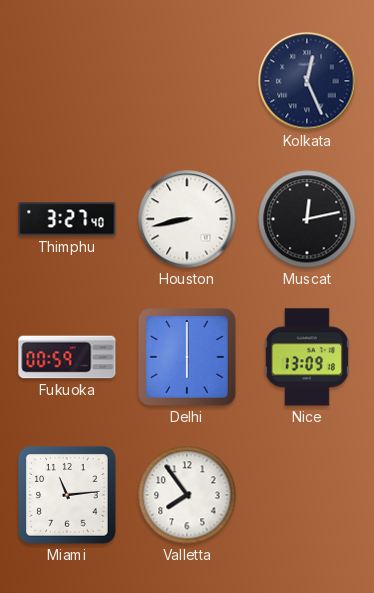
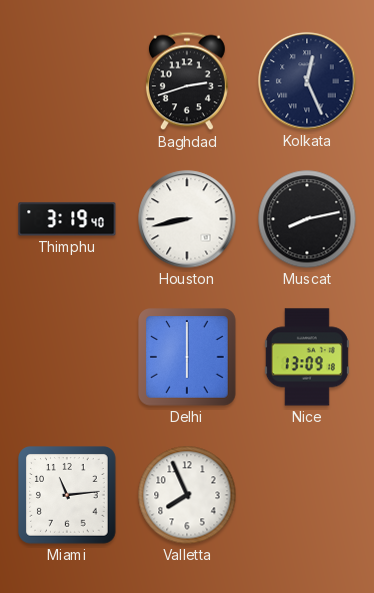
Baghdad: none -> 2:42
Thimphu: 3:27 -> 3:19
Muscat: 12:13 -> 8:13
Fukuoka: 00:59 -> none
Valletta: 7:54 -> 7:56
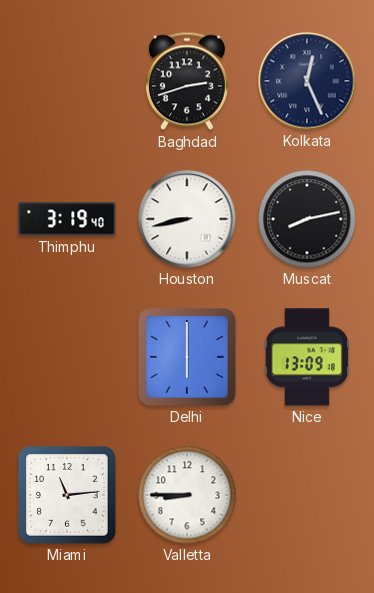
Valletta: 7:56 -> 8:45
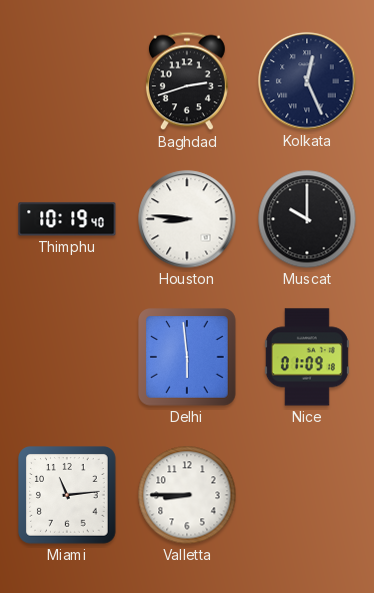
Thimphu: 3:19 -> 10:19
Houston: 8:43 -> 8:46
Muscat: 8:13 -> 10:00
Delhi: 6:00 -> 5:59
Nice: 13:09 -> 01:09
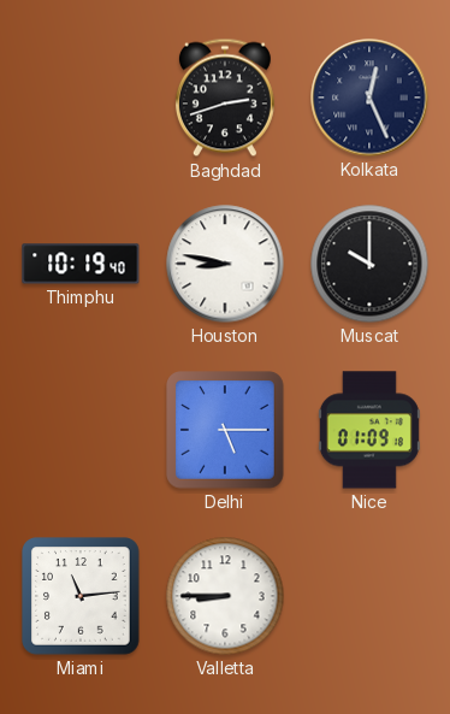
Houston: 8:46 -> 8:47
Delhi: 5:59 -> 5:15
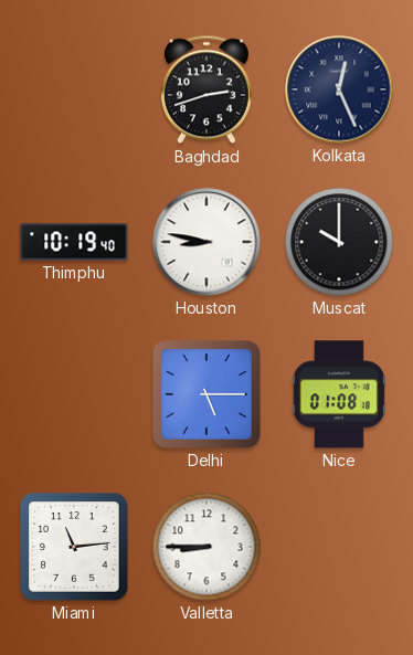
Nice: 01:09 -> 01:08
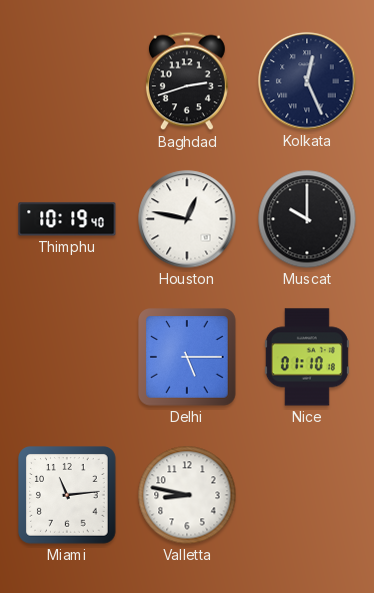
Houston: 8:47 -> 12:47
Nice: 01:08 -> 01:10
Valletta: 8:45 -> 8:47
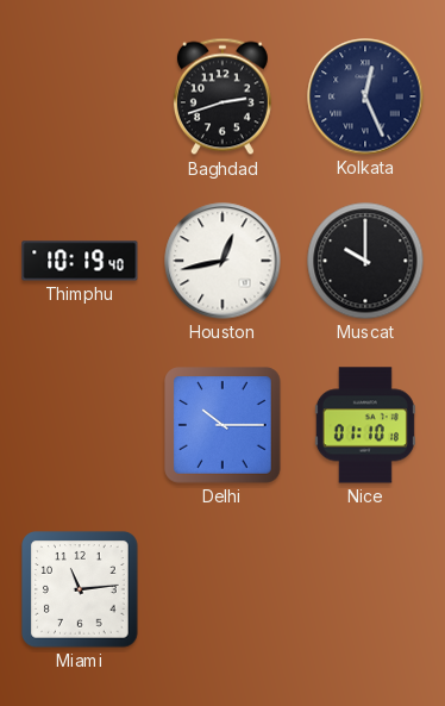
Houston: 12:47 -> 12:43
Delhi: 5:15 -> 10:15
Valletta: 8:47 -> none
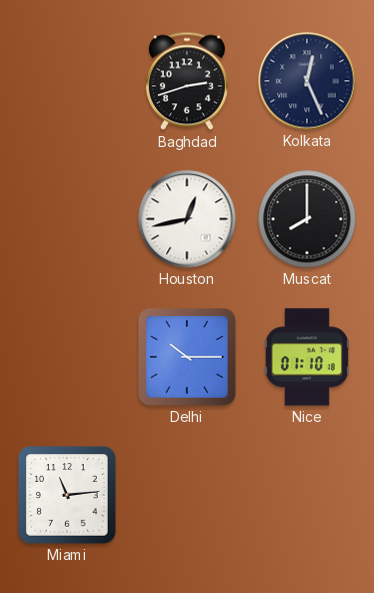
Thimphu: 10:19 -> none
Muscat: 10:00 -> 8:00
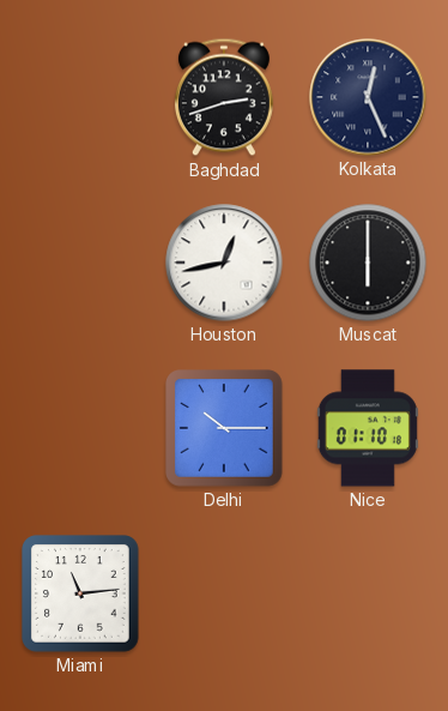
Muscat: 8:00 -> 6:00
